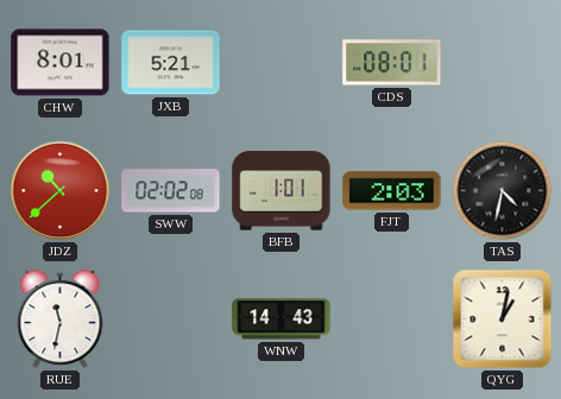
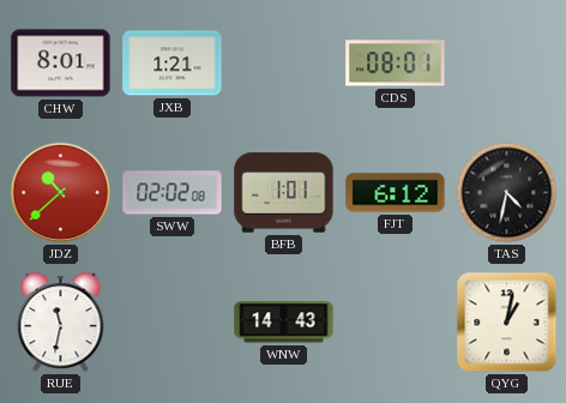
JXB: 5:21 -> 1:21
FJT: 2:03 -> 6:12
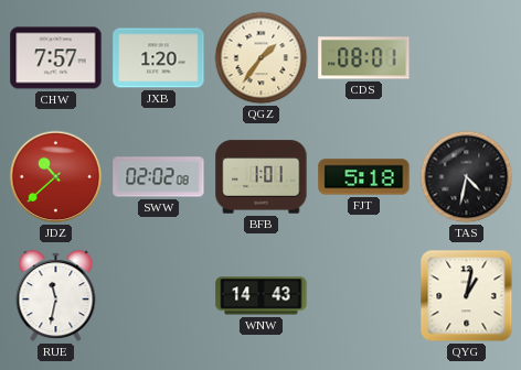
CHW: 8:01 -> 7:57
JXB: 1:21 -> 1:20
QGZ: none -> 1:36
FJT: 6:12 -> 5:18
